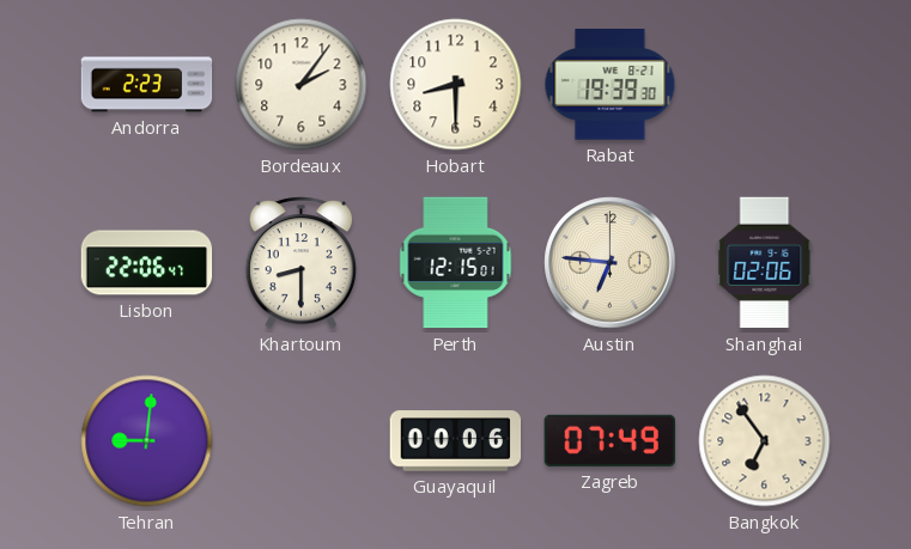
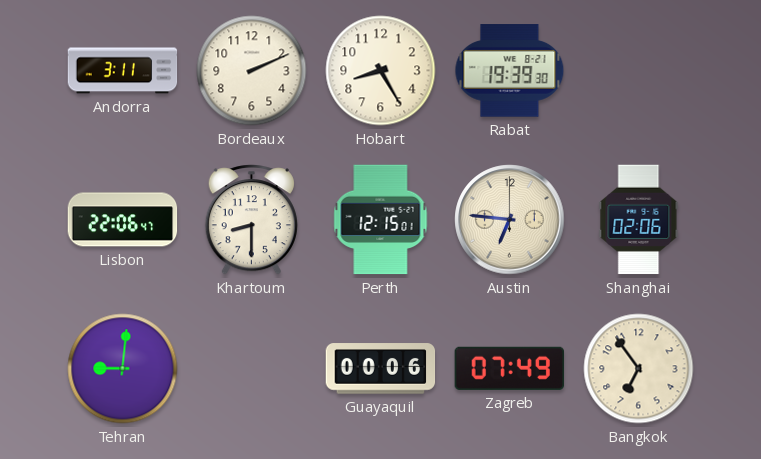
Andorra: 2:23 -> 3:11
Bordeaux: 2:06 -> 2:11
Hobart: 8:30 -> 8:25
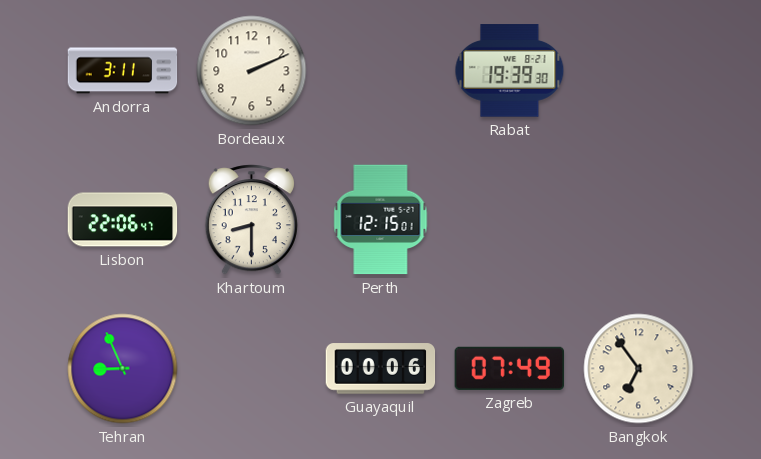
Hobart: 8:25 -> none
Austin: 6:46 -> none
Shanghai: 02:06 -> none
Tehran: 9:01 -> 8:56
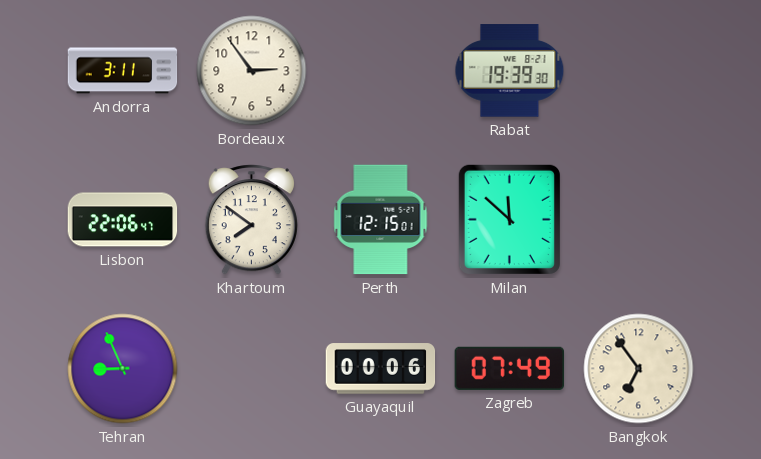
Bordeaux: 2:11 -> 2:54
Khartoum: 8:30 -> 7:51
Milan: none -> 11:52
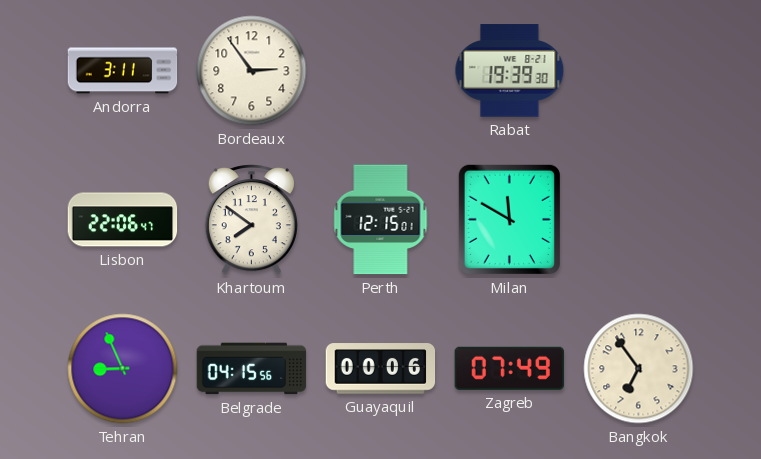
Milan: 11:52 -> 11:50
Belgrade: none -> 04:15
